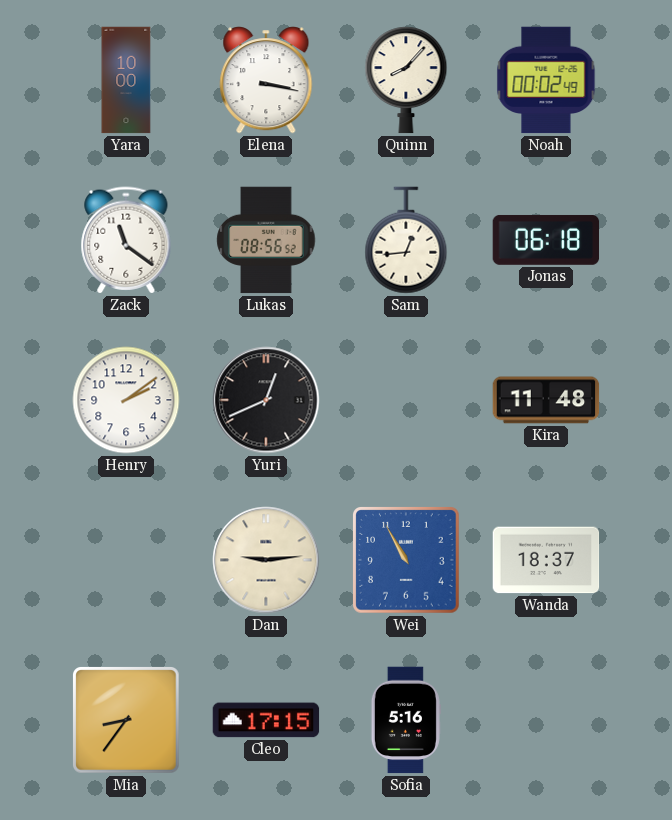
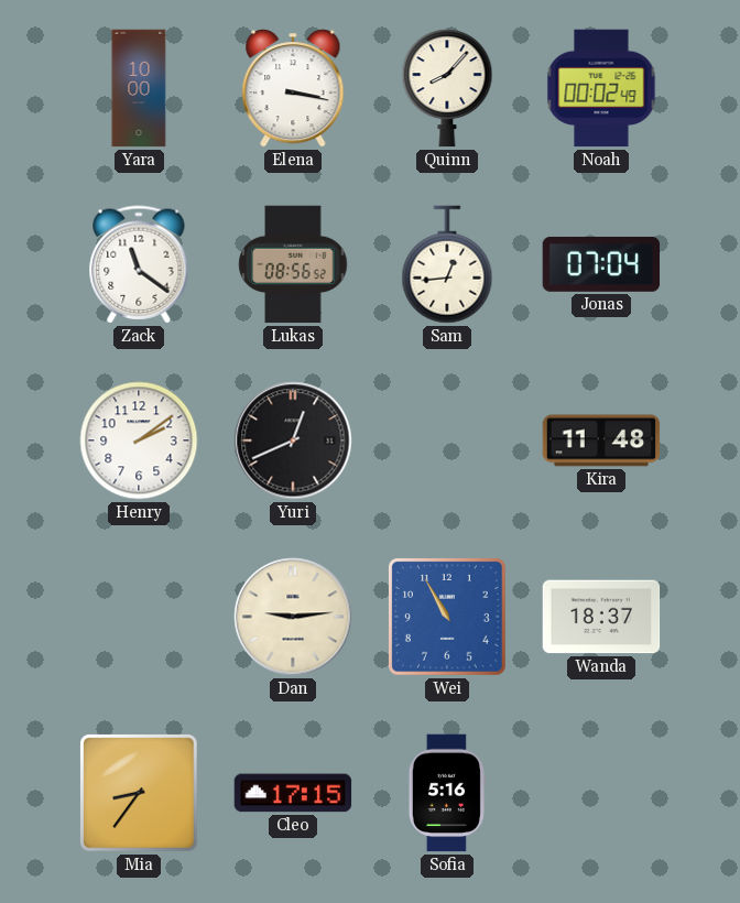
Jonas: 06:18 -> 07:04
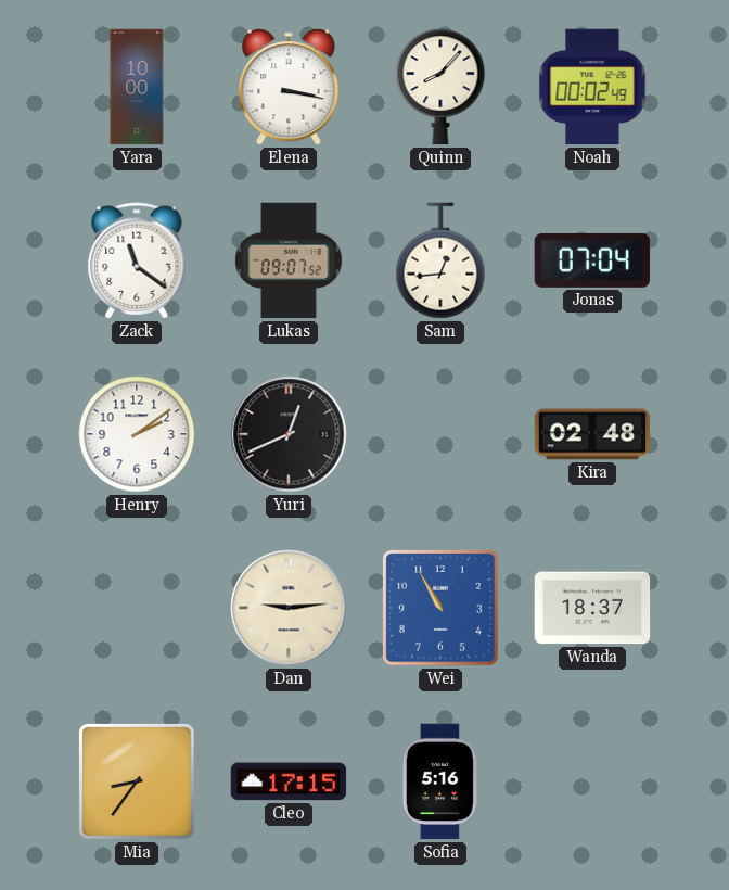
Lukas: 08:56 -> 09:07
Kira: 11:48 -> 02:48
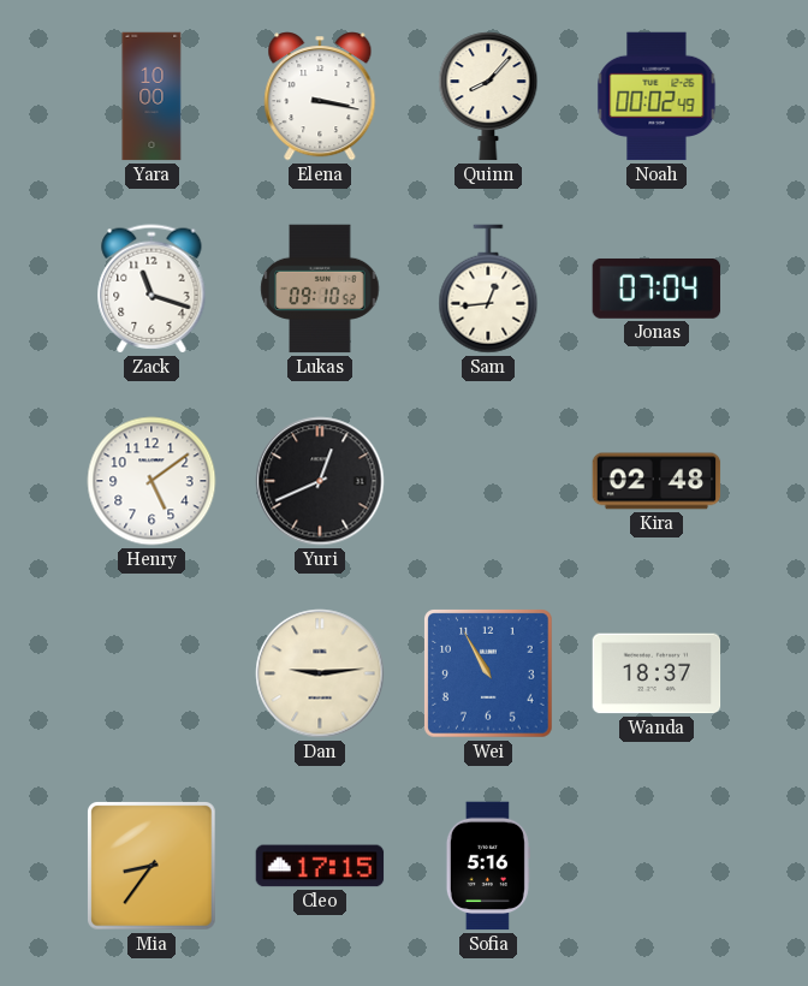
Zack: 11:21 -> 11:18
Lukas: 09:07 -> 09:10
Henry: 2:09 -> 5:09
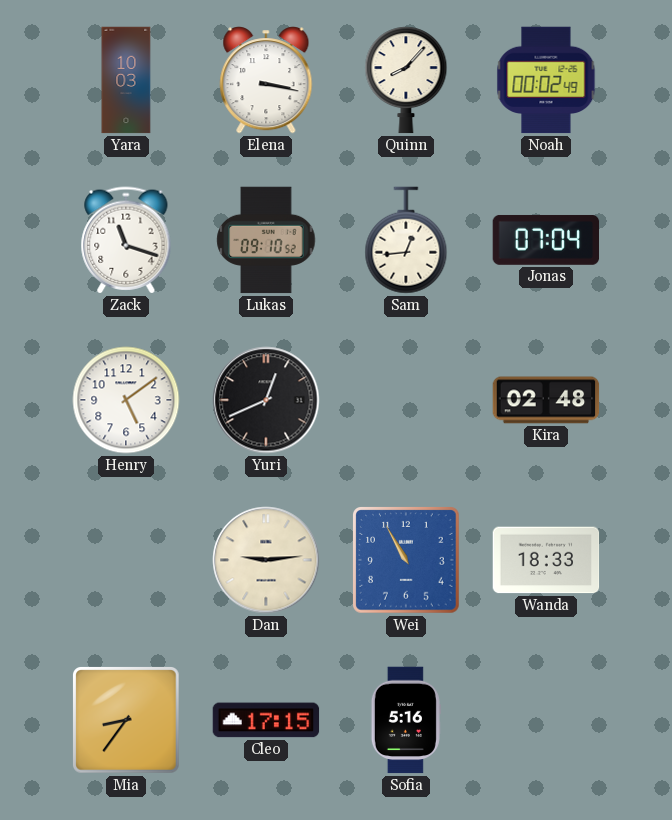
Yara: 10:00 -> 10:03
Wanda: 18:37 -> 18:33
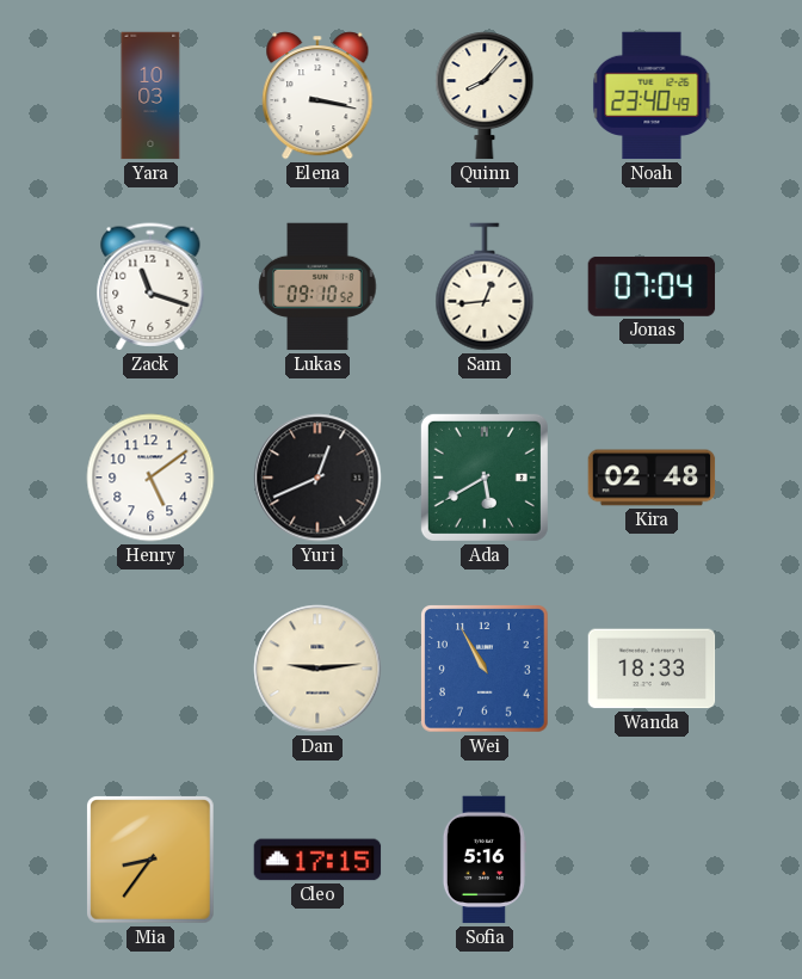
Noah: 00:02 -> 23:40
Ada: none -> 5:40
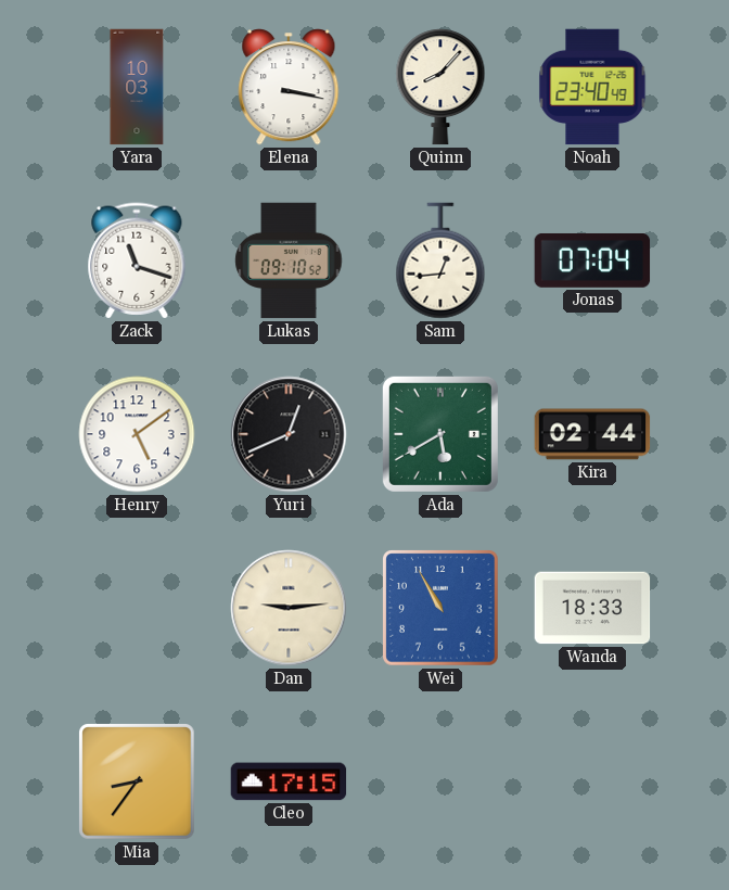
Kira: 02:48 -> 02:44
Sofia: 5:16 -> none
